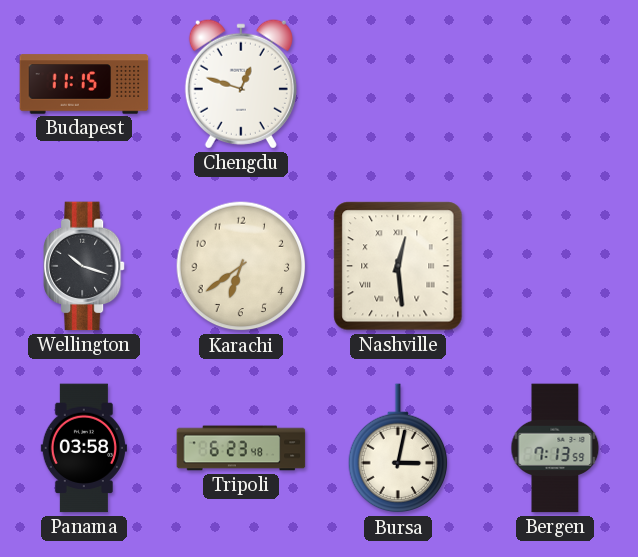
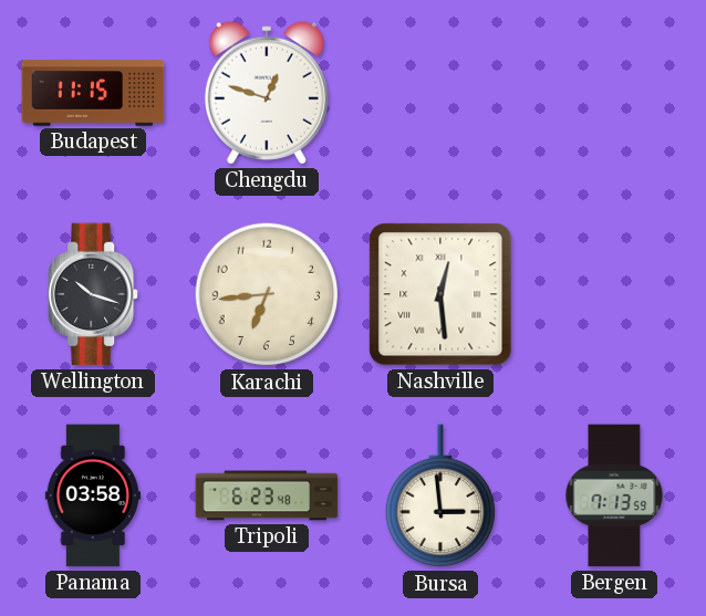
Karachi: 6:39 -> 6:44
Bursa: 3:02 -> 2:59
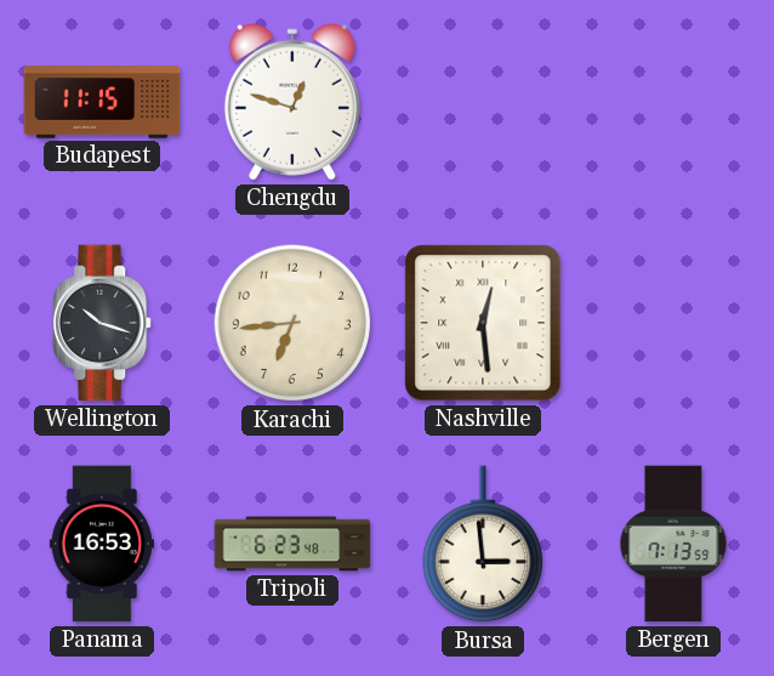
Panama: 03:58 -> 16:53
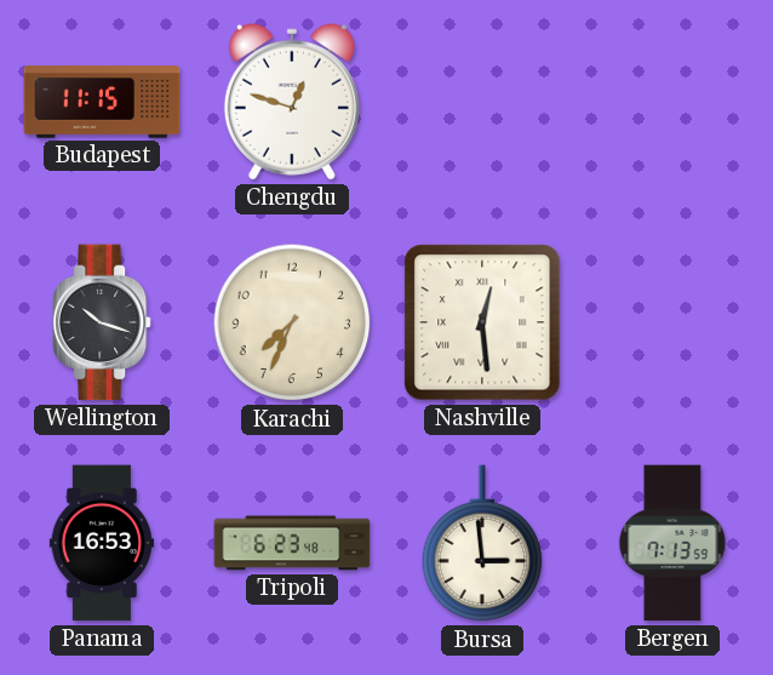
Karachi: 6:44 -> 7:34
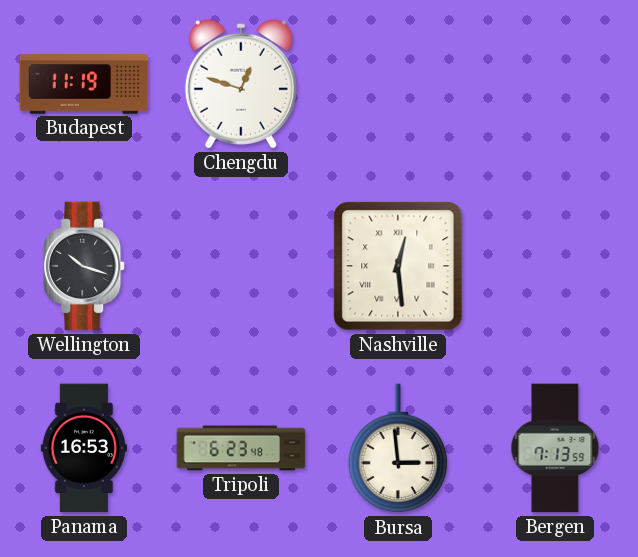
Budapest: 11:15 -> 11:19
Karachi: 7:34 -> none
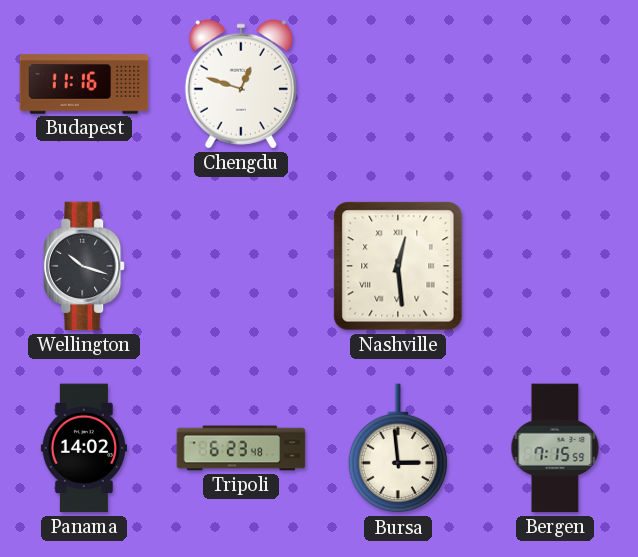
Budapest: 11:19 -> 11:16
Panama: 16:53 -> 14:02
Bergen: 7:13 -> 7:15
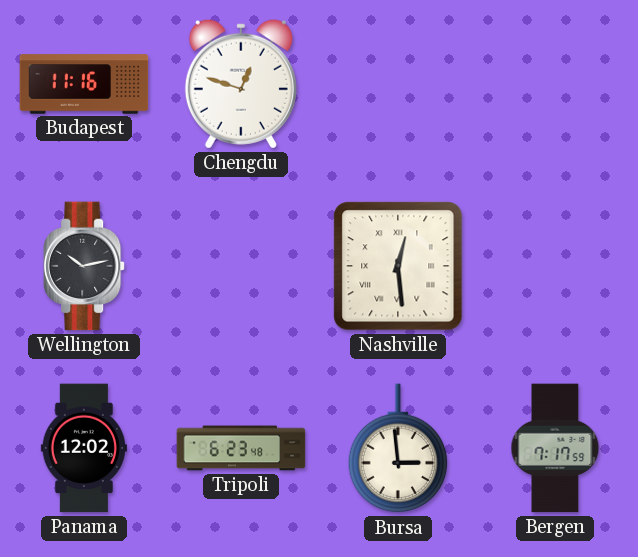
Wellington: 10:18 -> 10:13
Panama: 14:02 -> 12:02
Bergen: 7:15 -> 7:17
